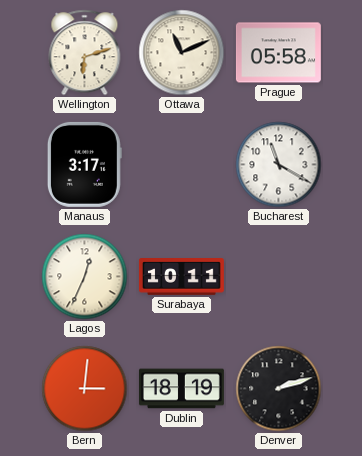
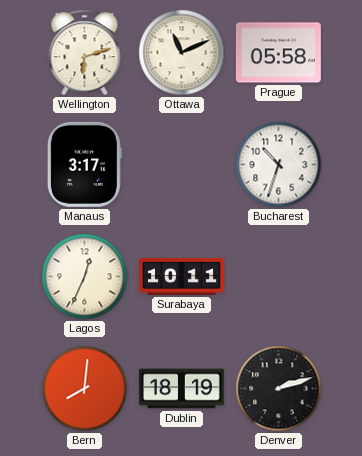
Bucharest: 11:20 -> 10:33
Bern: 3:01 -> 8:01
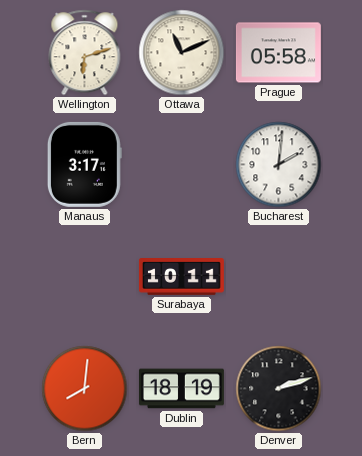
Bucharest: 10:33 -> 2:01
Lagos: 12:34 -> none
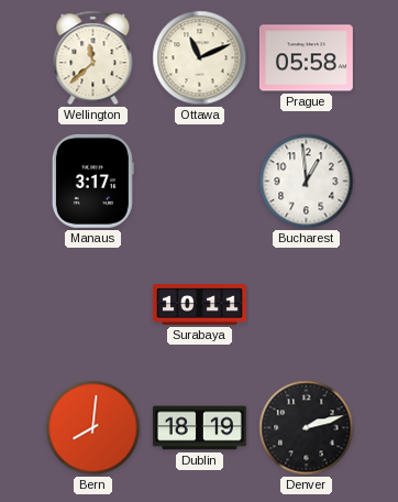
Wellington: 6:12 -> 11:38
Bucharest: 2:01 -> 12:59
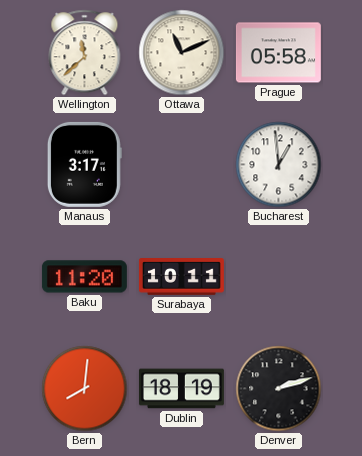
Baku: none -> 11:20
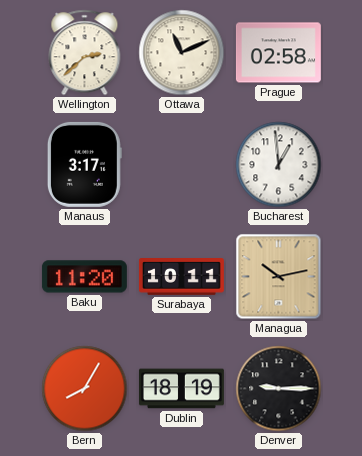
Wellington: 11:38 -> 2:38
Prague: 05:58 -> 02:58
Managua: none -> 10:13
Bern: 8:01 -> 8:05
Denver: 2:12 -> 9:15
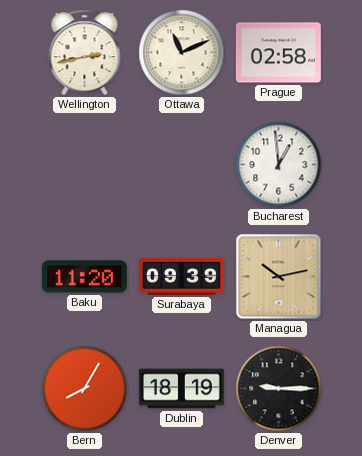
Wellington: 2:38 -> 2:43
Manaus: 3:17 -> none
Surabaya: 10:11 -> 09:39
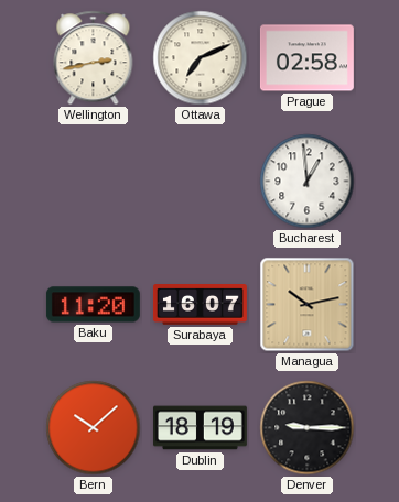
Ottawa: 11:11 -> 7:11
Surabaya: 09:39 -> 16:07
Bern: 8:05 -> 10:08
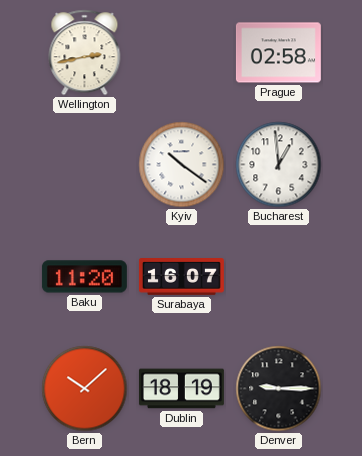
Ottawa: 7:11 -> none
Kyiv: none -> 10:21
Managua: 10:13 -> none
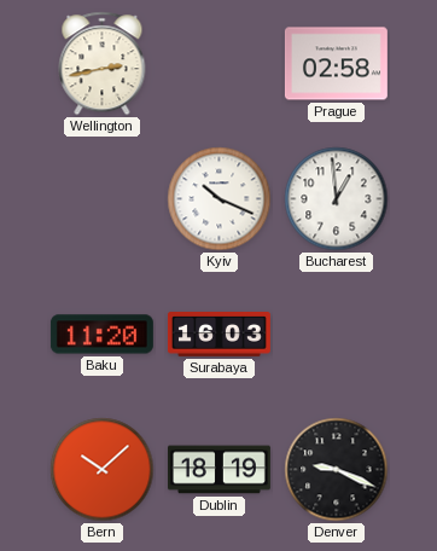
Kyiv: 10:21 -> 10:19
Surabaya: 16:07 -> 16:03
Denver: 9:15 -> 9:19
